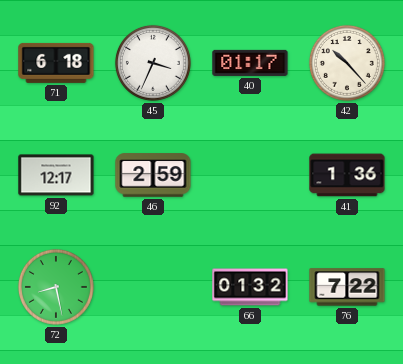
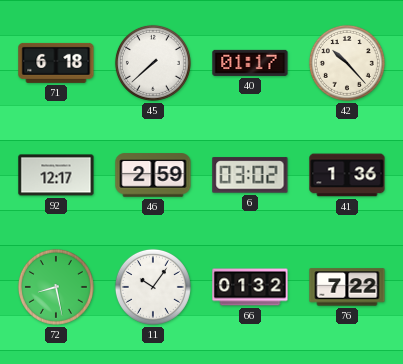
45: 3:34 -> 7:38
6: none -> 03:02
11: none -> 10:06
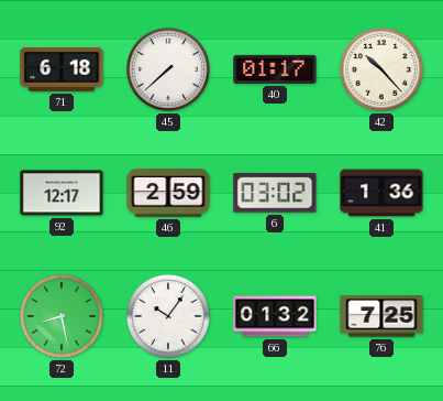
76: 7:22 -> 7:25
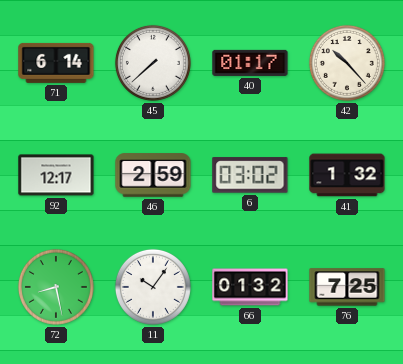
71: 6:18 -> 6:14
41: 1:36 -> 1:32
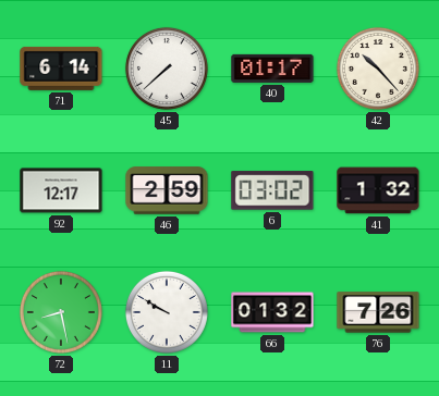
11: 10:06 -> 9:50
76: 7:25 -> 7:26
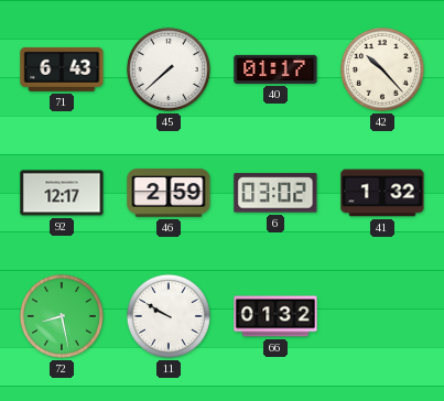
71: 6:14 -> 6:43
76: 7:26 -> none
